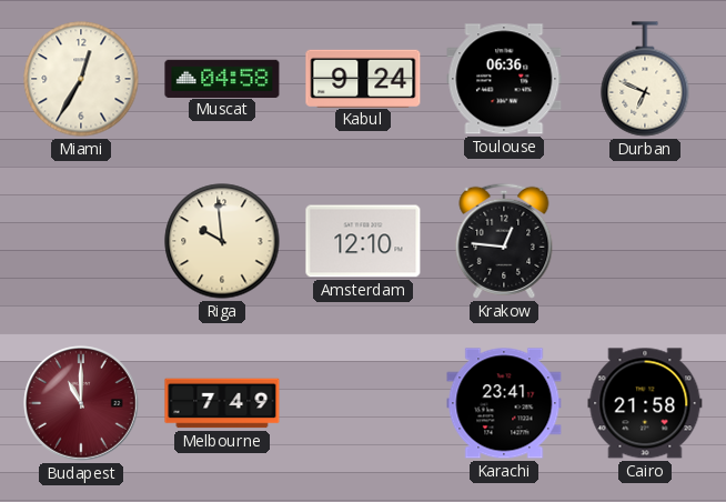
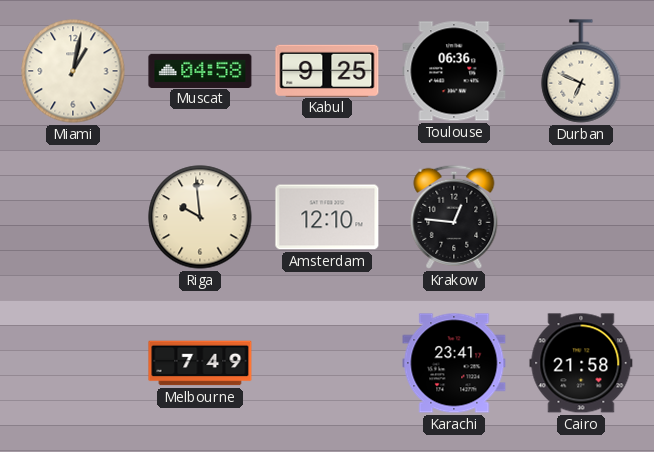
Miami: 12:35 -> 1:02
Kabul: 9:24 -> 9:25
Budapest: 11:00 -> none
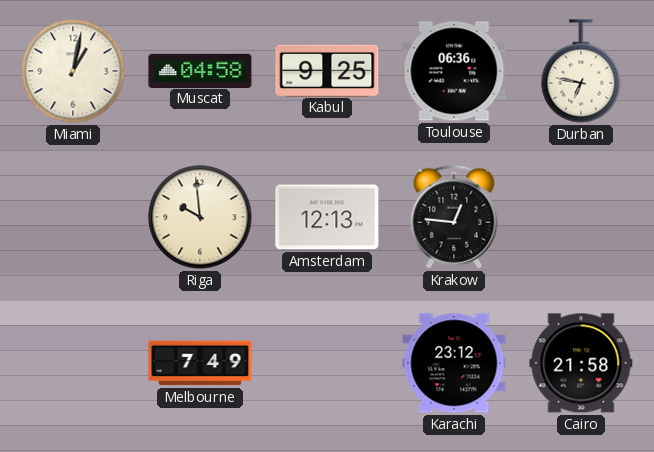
Durban: 6:49 -> 6:47
Amsterdam: 12:10 -> 12:13
Karachi: 23:41 -> 23:12
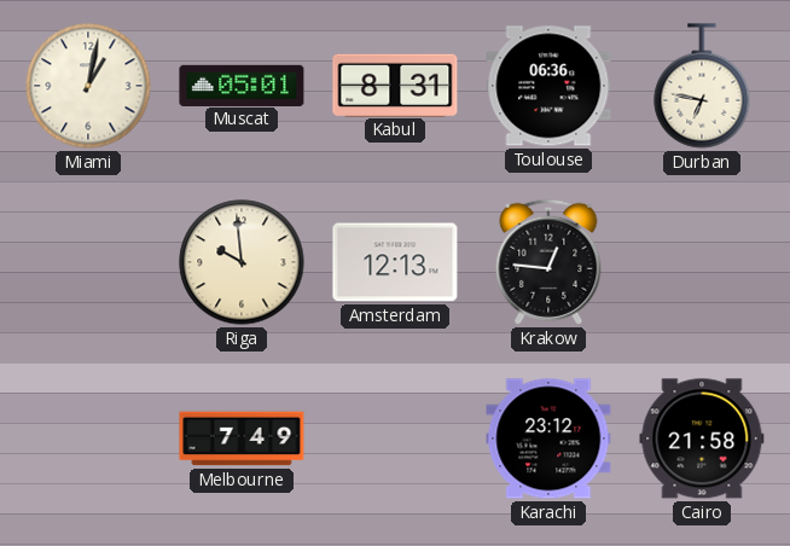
Muscat: 04:58 -> 05:01
Kabul: 9:25 -> 8:31
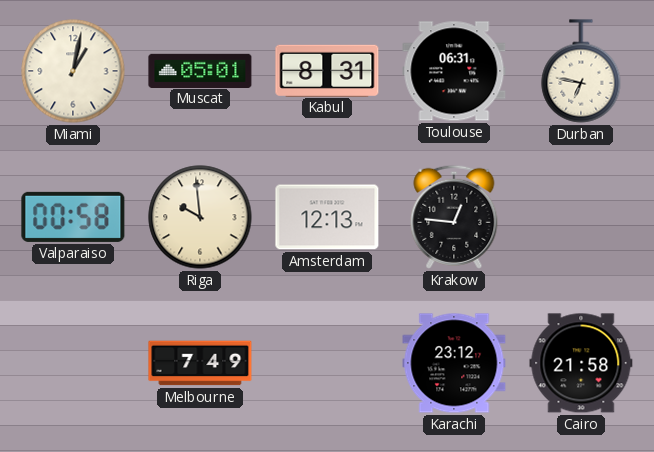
Toulouse: 06:36 -> 06:31
Valparaiso: none -> 00:58
